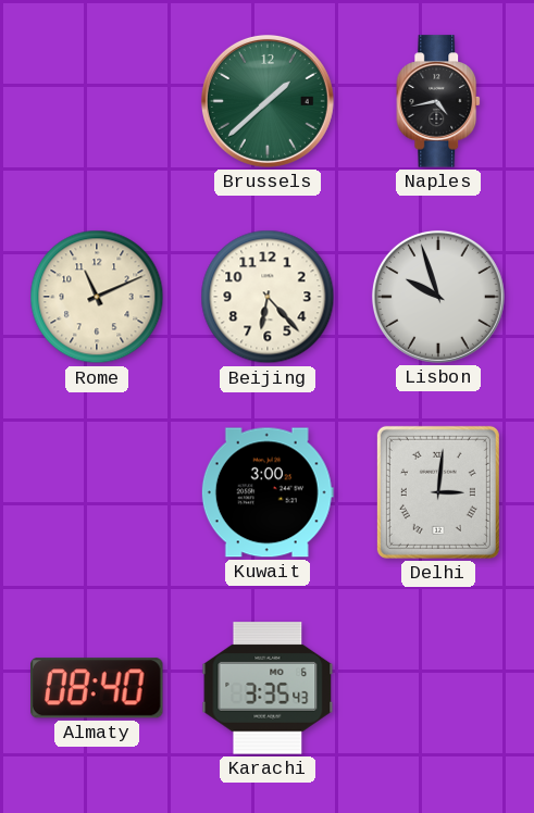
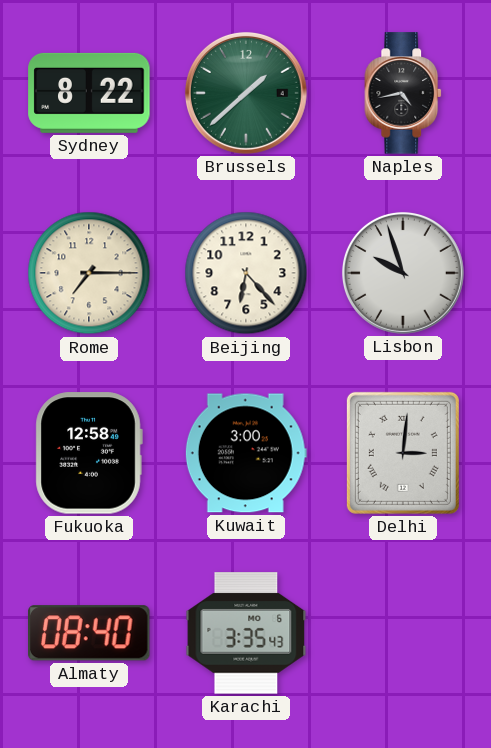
Sydney: none -> 8:22
Rome: 11:11 -> 7:15
Fukuoka: none -> 12:58
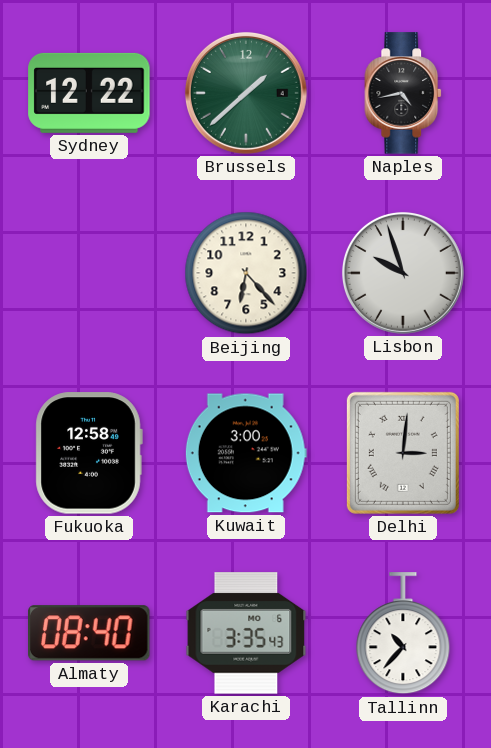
Sydney: 8:22 -> 12:22
Rome: 7:15 -> none
Tallinn: none -> 10:37
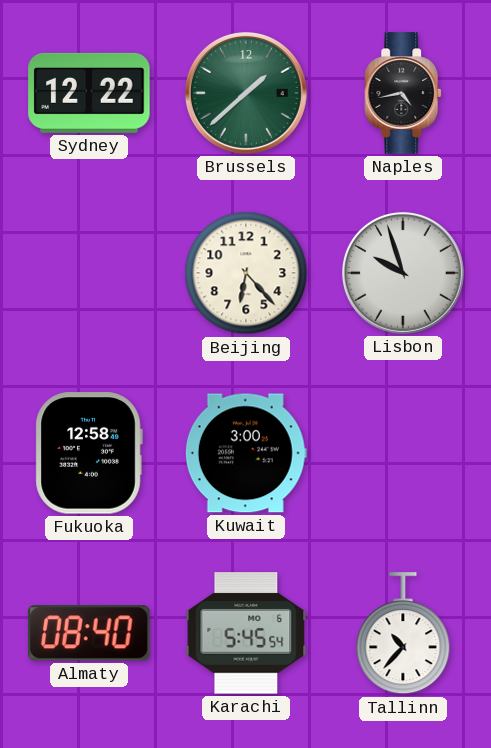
Delhi: 3:01 -> none
Karachi: 3:35 -> 5:45
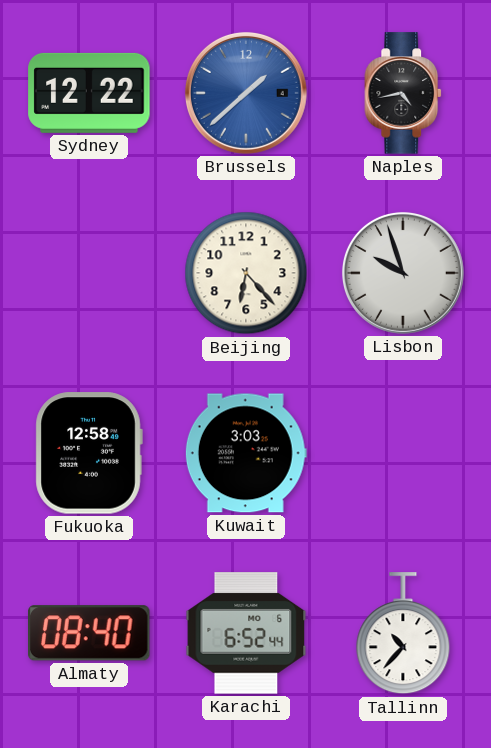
Brussels dial: green -> blue
Kuwait: 3:00 -> 3:03
Karachi: 5:45 -> 6:52
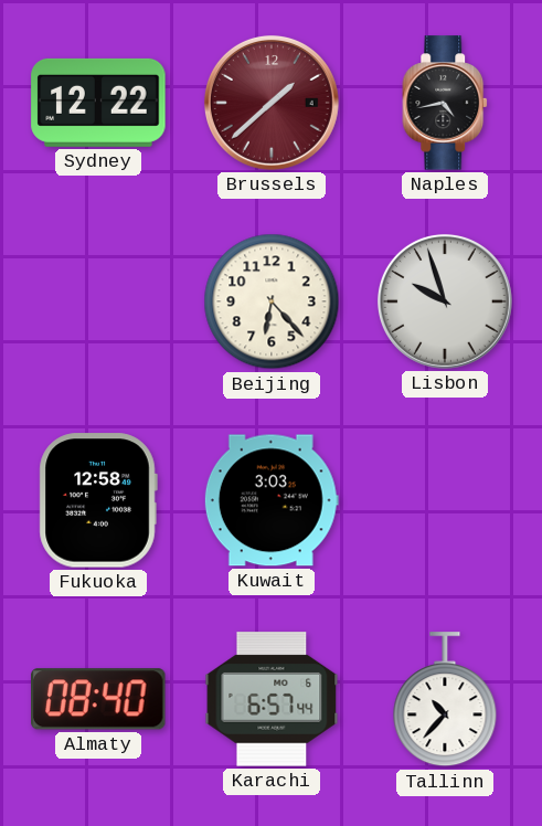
Brussels dial: blue -> burgundy
Karachi: 6:52 -> 6:57
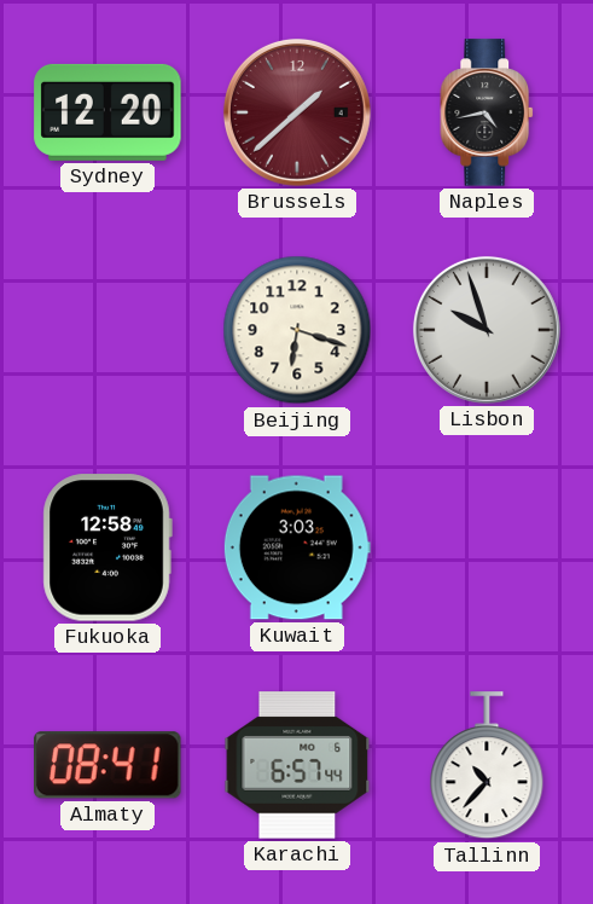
Sydney: 12:22 -> 12:20
Beijing: 6:23 -> 6:18
Almaty: 08:40 -> 08:41
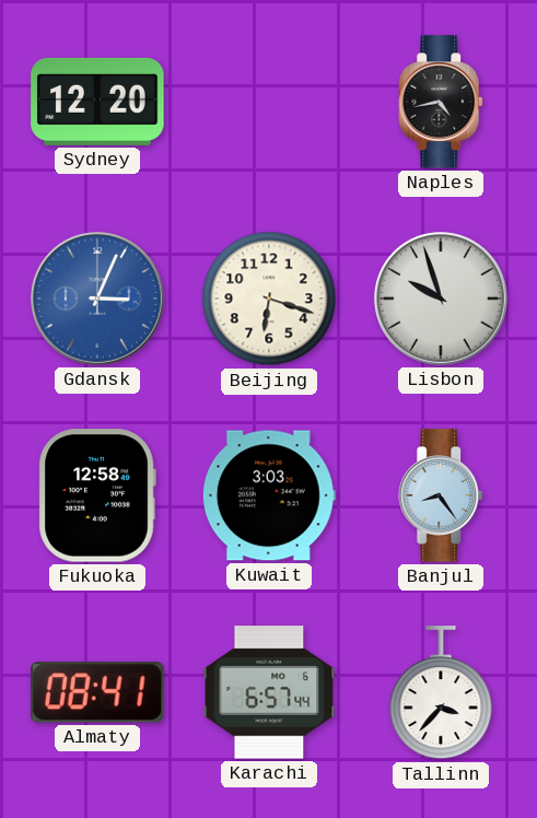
Brussels: 1:38 -> none
Gdansk: none -> 3:04
Banjul: none -> 8:24
Tallinn: 10:37 -> 3:37
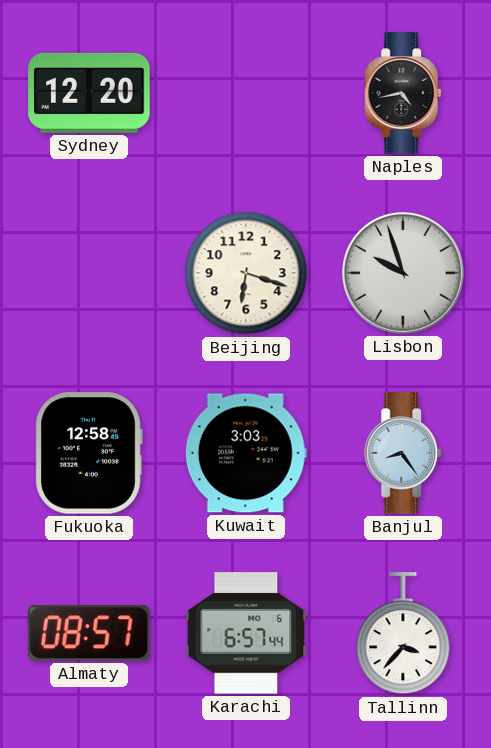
Gdansk: 3:04 -> none
Almaty: 08:41 -> 08:57
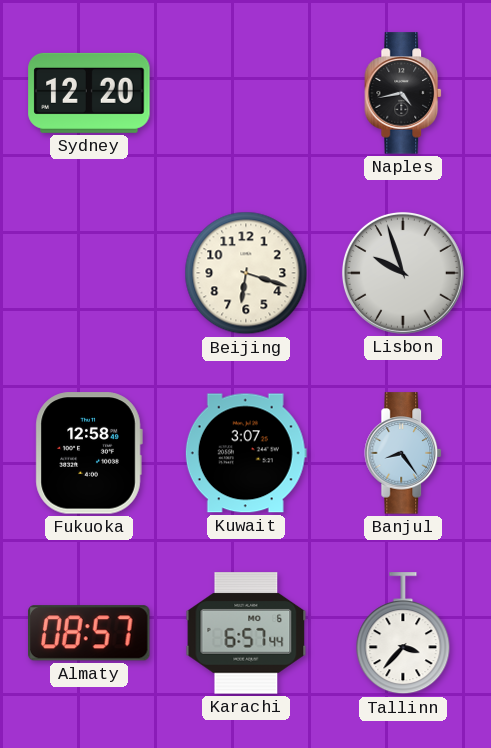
Kuwait: 3:03 -> 3:07
